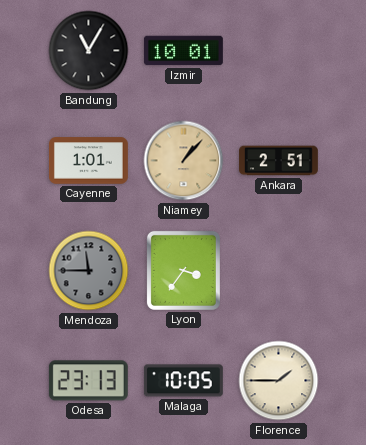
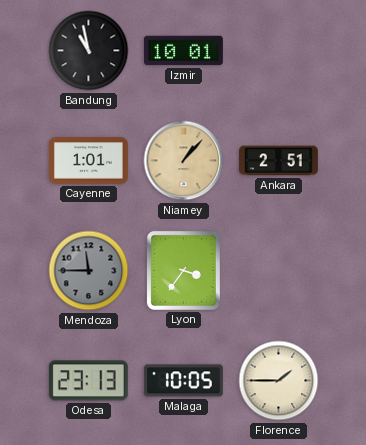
Bandung: 11:05 -> 10:58
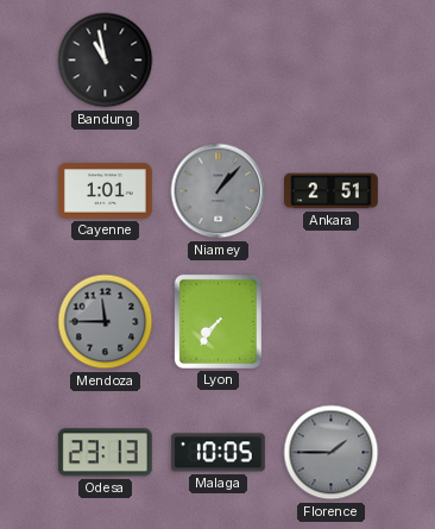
Izmir: 10:01 -> none
Niamey dial: champagne -> grey
Lyon: 3:36 -> 7:36
Florence dial: cream -> grey
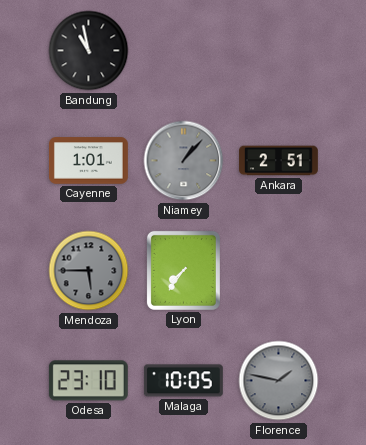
Mendoza: 11:45 -> 5:45
Odesa: 23:13 -> 23:10
Florence: 1:45 -> 1:47
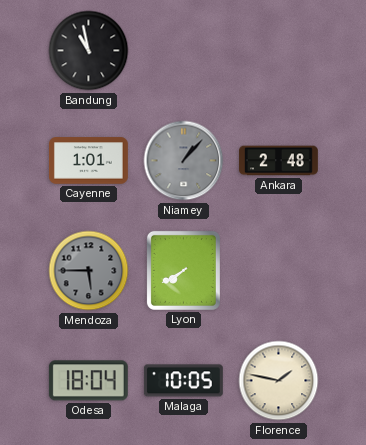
Ankara: 2:51 -> 2:48
Lyon: 7:36 -> 7:40
Odesa: 23:10 -> 18:04
Florence dial: grey -> cream
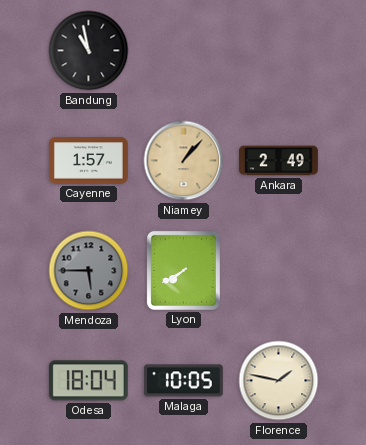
Cayenne: 1:01 -> 1:57
Niamey dial: grey -> champagne
Ankara: 2:48 -> 2:49
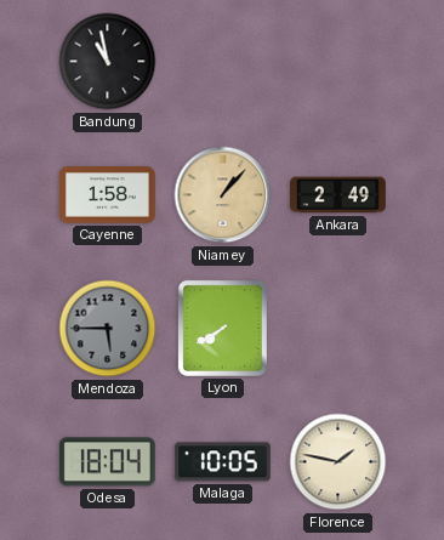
Cayenne: 1:57 -> 1:58
